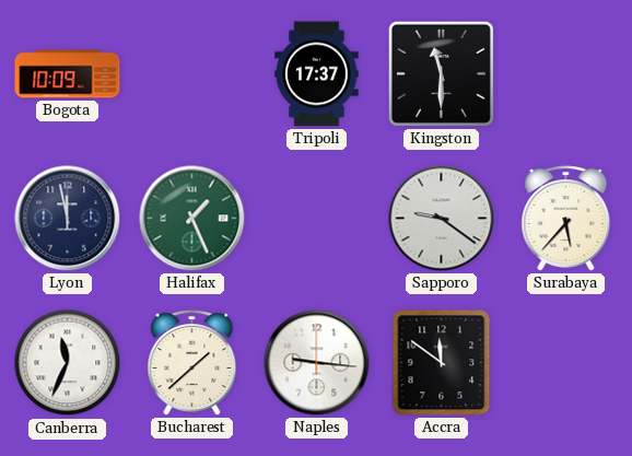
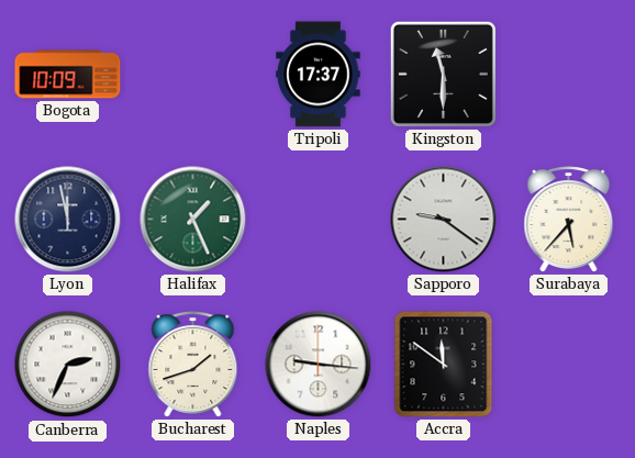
Canberra: 11:34 -> 2:34
Bucharest: 1:38 -> 1:42
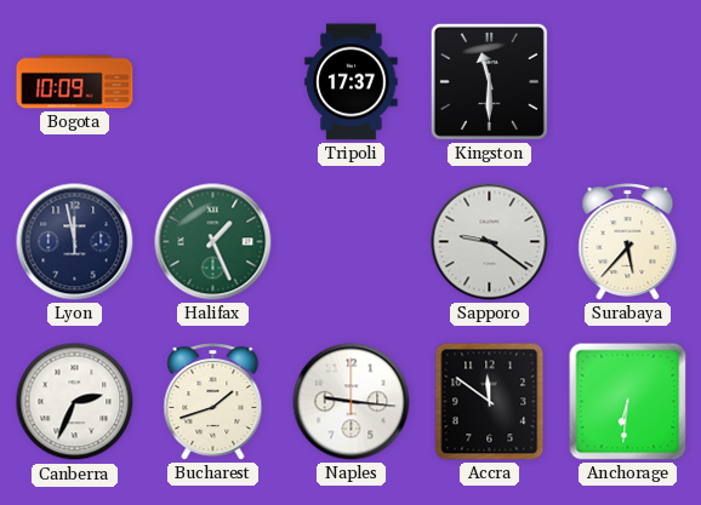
Anchorage: none -> 6:31
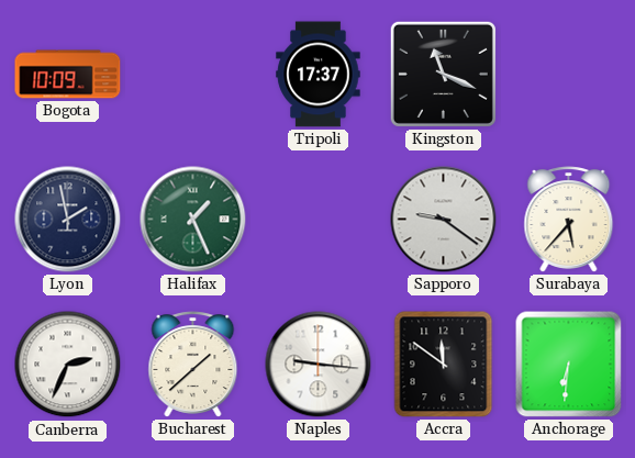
Kingston: 11:30 -> 11:19
Lyon: 11:58 -> 1:58
Bucharest: 1:42 -> 1:38
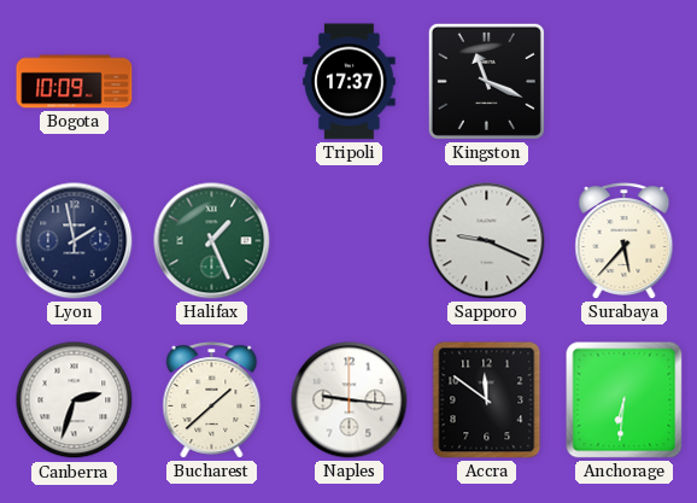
Sapporo: 9:21 -> 9:19
Canberra: 2:34 -> 2:33
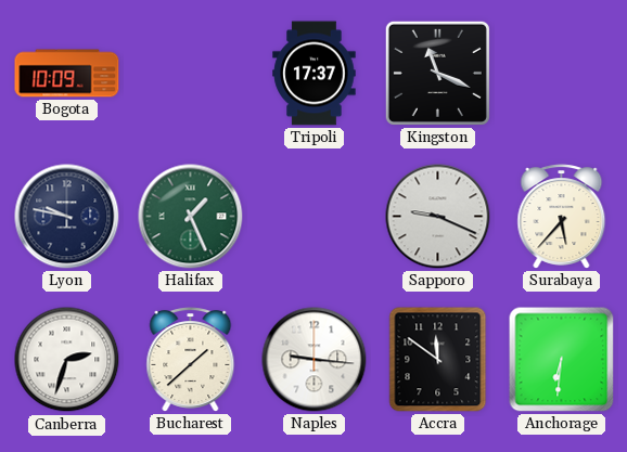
Lyon: 1:58 -> 9:47
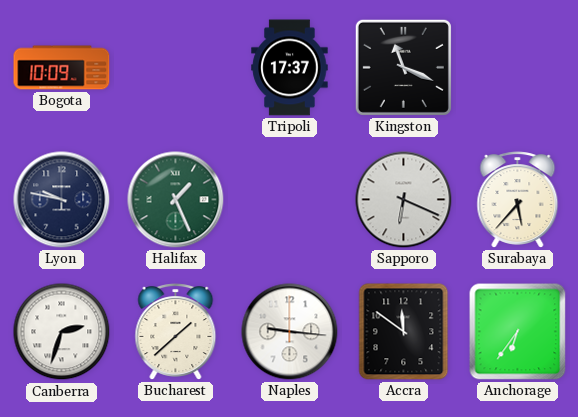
Sapporo: 9:19 -> 6:19
Anchorage: 6:31 -> 6:36
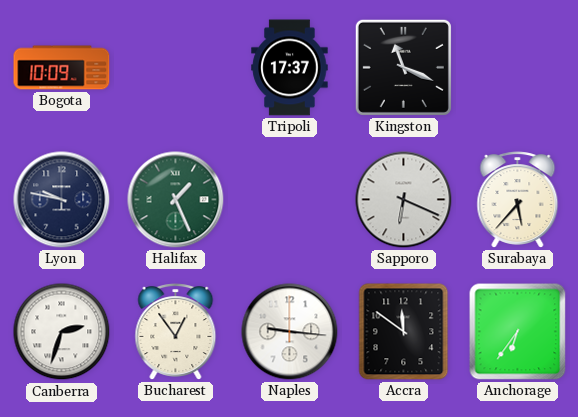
Bucharest: 1:38 -> 12:54
